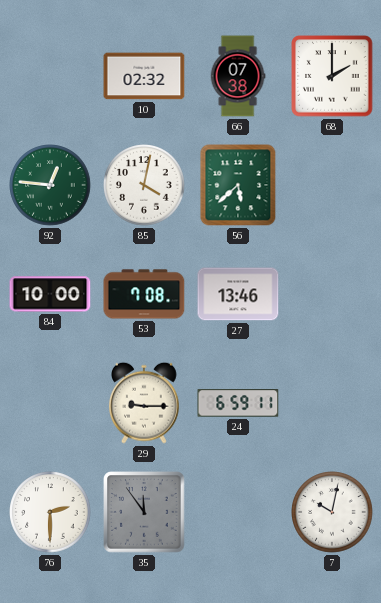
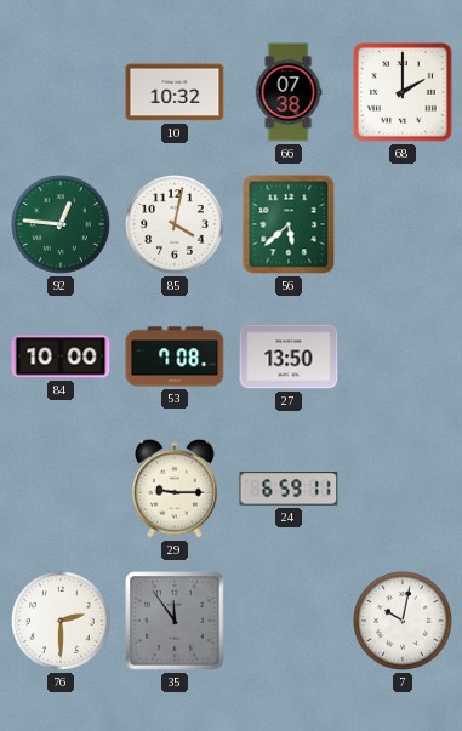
10: 02:32 -> 10:32
27: 13:46 -> 13:50
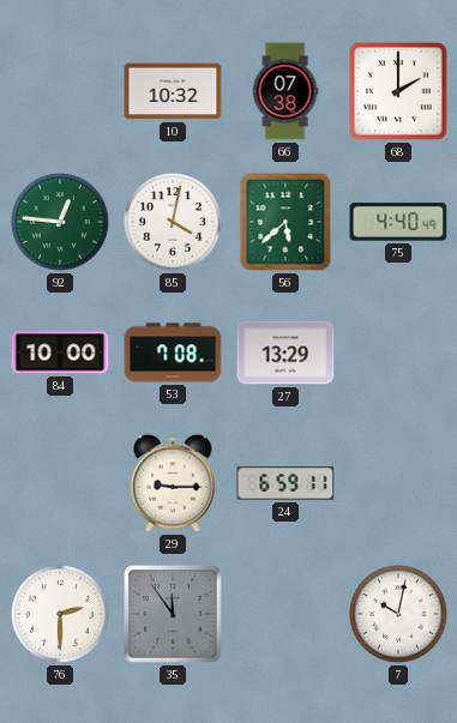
75: none -> 4:40
27: 13:50 -> 13:29
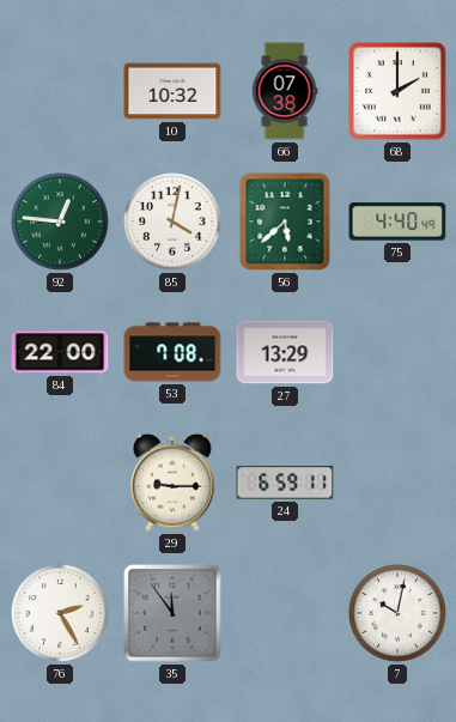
84: 10:00 -> 22:00
76: 2:30 -> 2:25
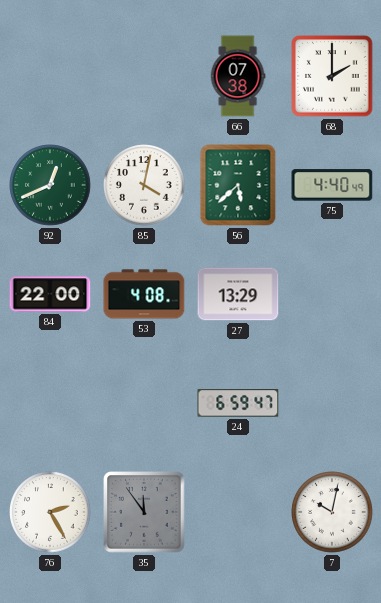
10: 10:32 -> none
92: 12:46 -> 12:41
53: 7:08 -> 4:08
29: 9:15 -> none
24: 6:59:11 -> 6:59:47
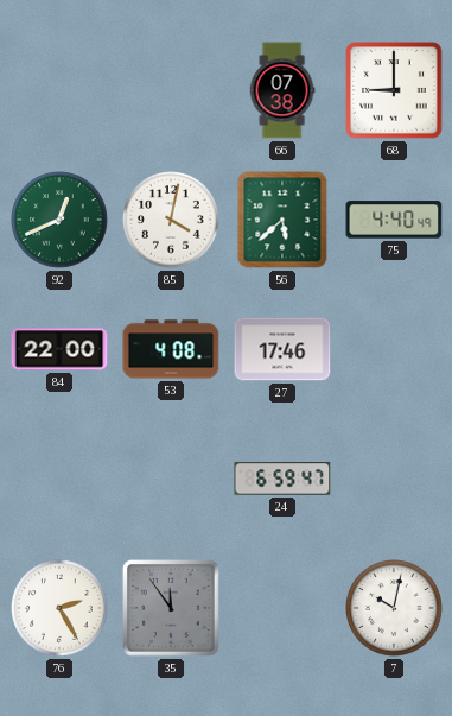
68: 2:00 -> 9:00
27: 13:29 -> 17:46
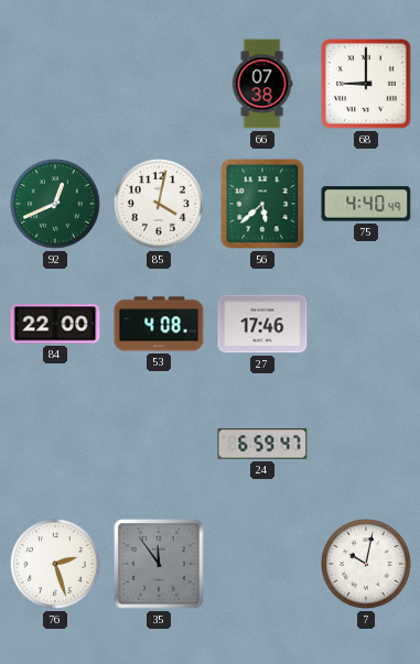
76: 2:25 -> 2:27
